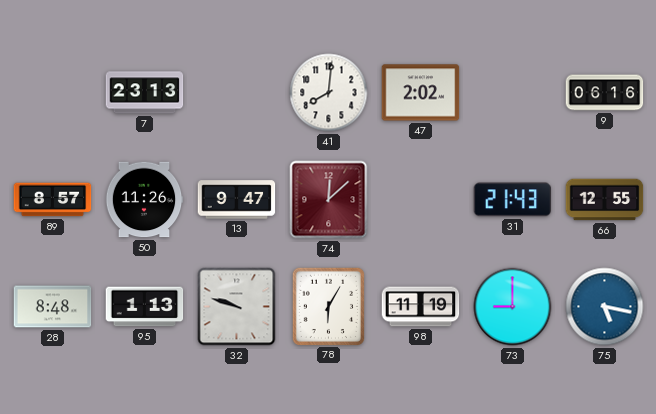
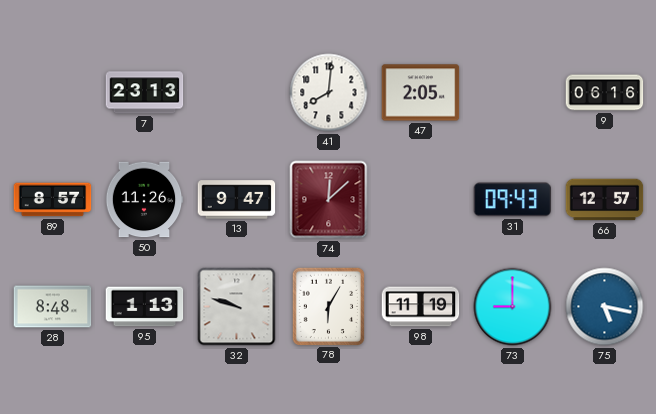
47: 2:02 -> 2:05
31: 21:43 -> 09:43
66: 12:55 -> 12:57
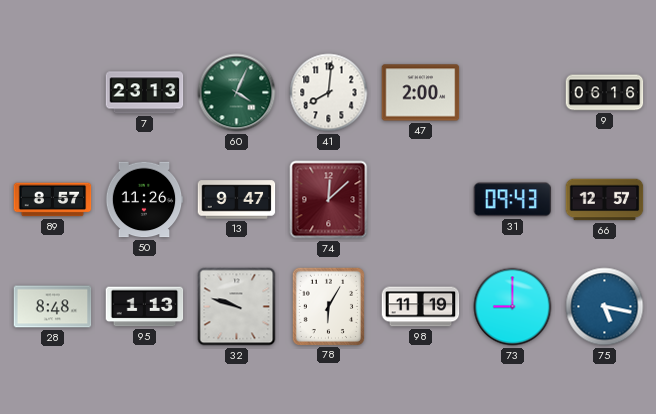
60: none -> 4:04
47: 2:05 -> 2:00
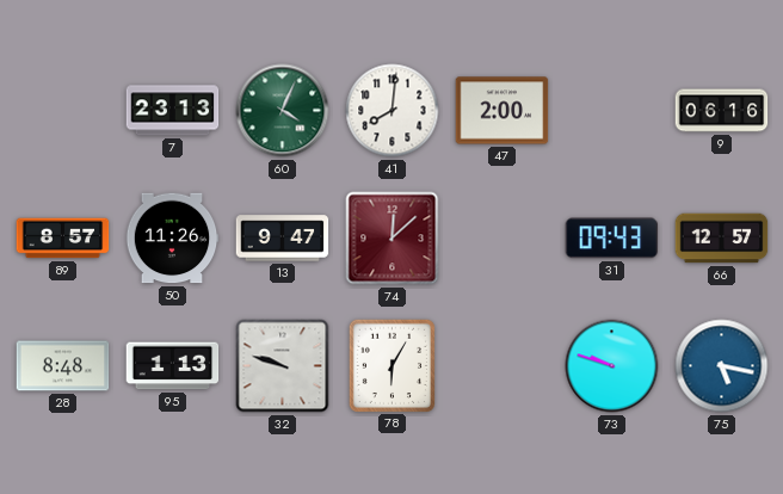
98: 11:19 -> none
73: 9:00 -> 9:48
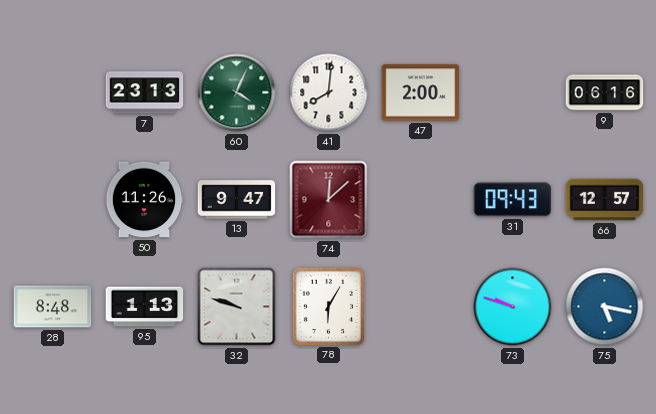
89: 8:57 -> none
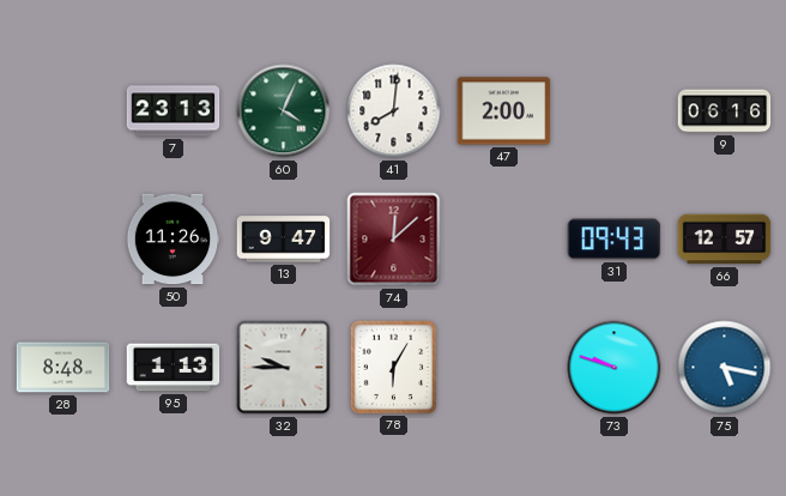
32: 9:48 -> 9:45
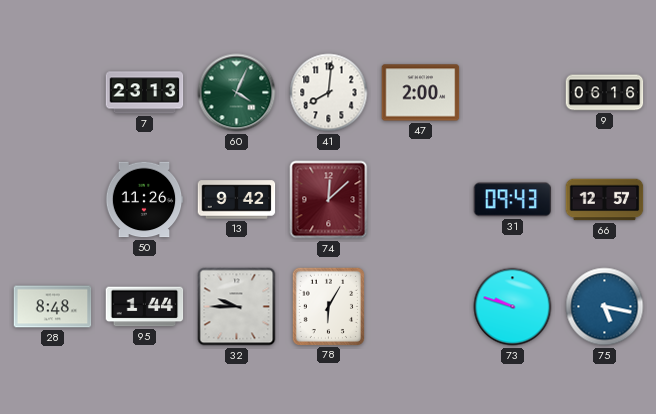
13: 9:47 -> 9:42
95: 1:13 -> 1:44
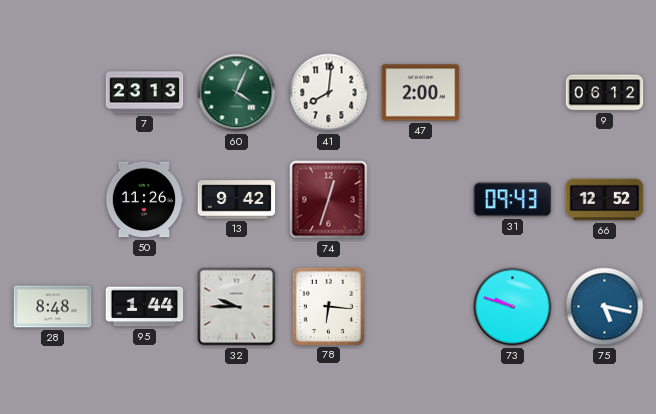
9: 06:16 -> 06:12
74: 12:08 -> 12:33
66: 12:57 -> 12:52
78: 6:05 -> 6:16
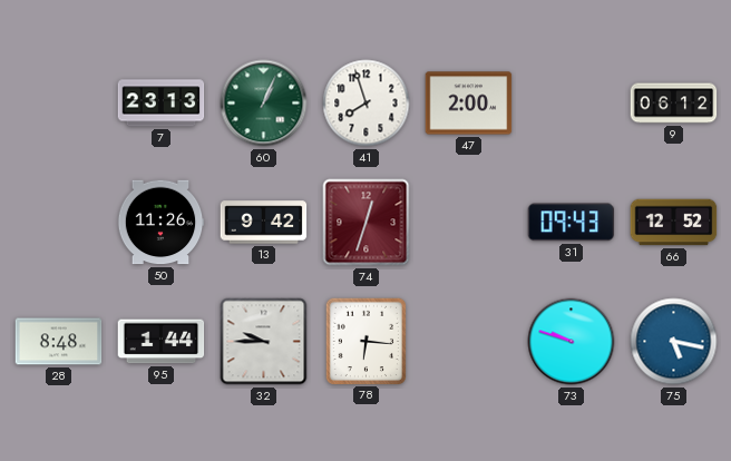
60: 4:04 -> 1:04
41: 8:01 -> 7:57
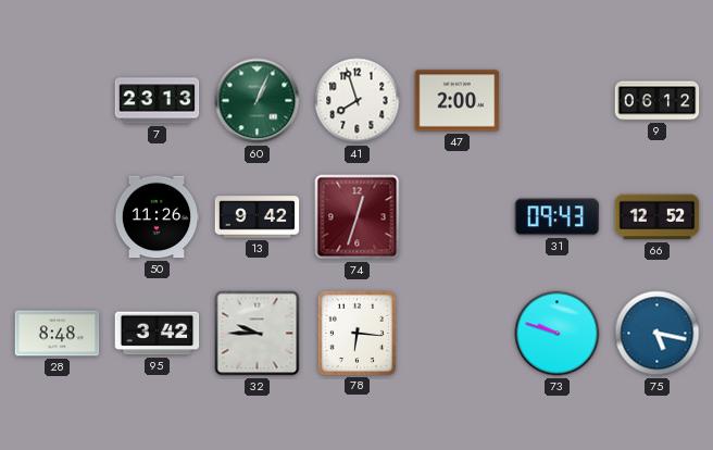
95: 1:44 -> 3:42
